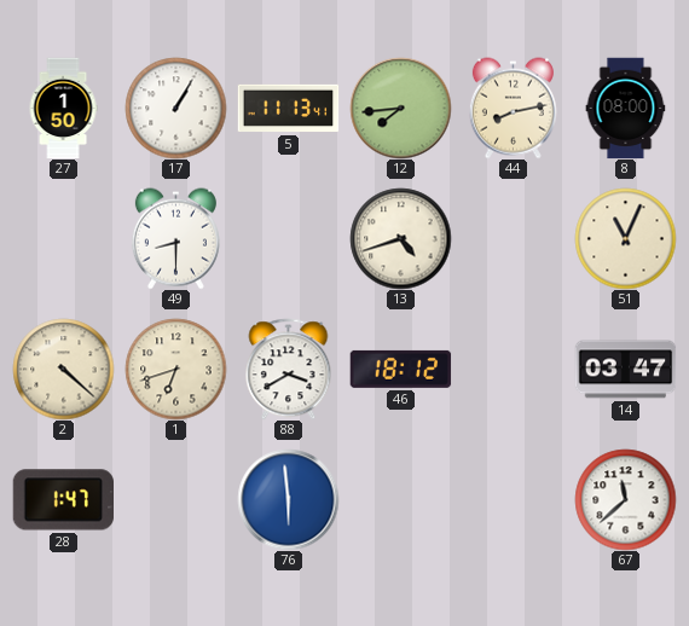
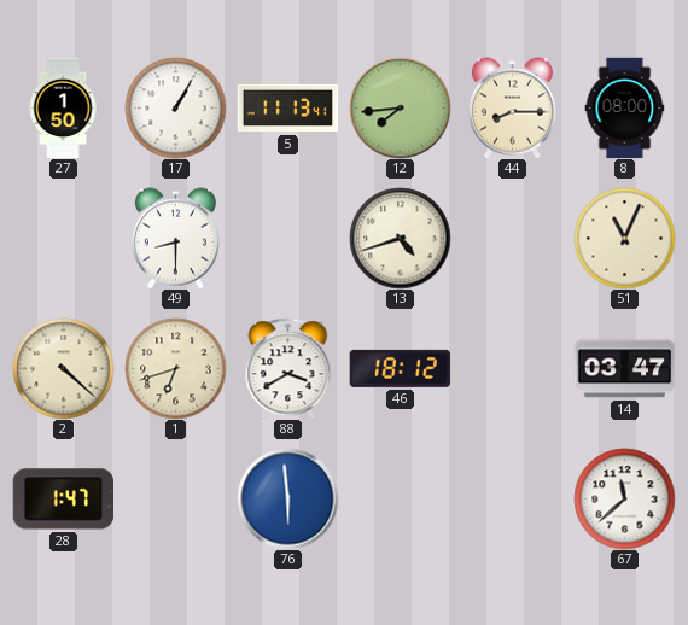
44: 8:13 -> 8:15
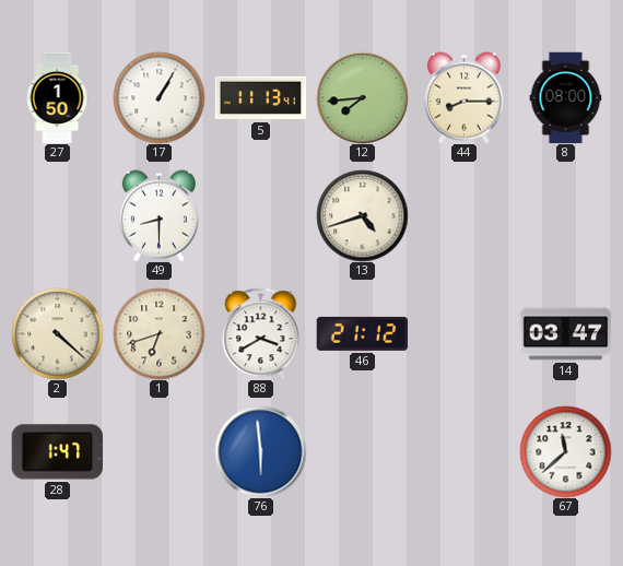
51: 11:04 -> none
46: 18:12 -> 21:12
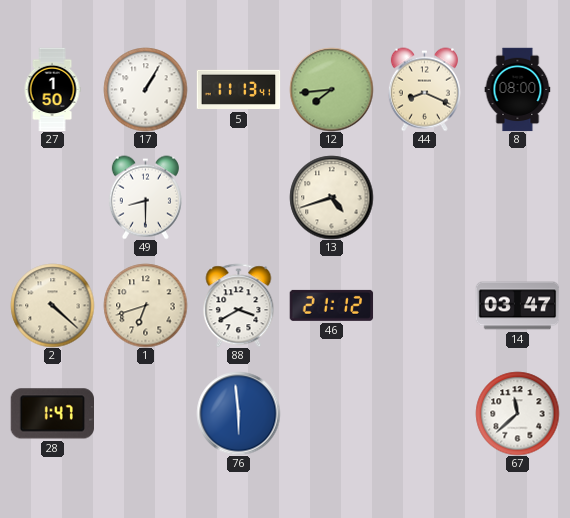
44: 8:15 -> 8:19
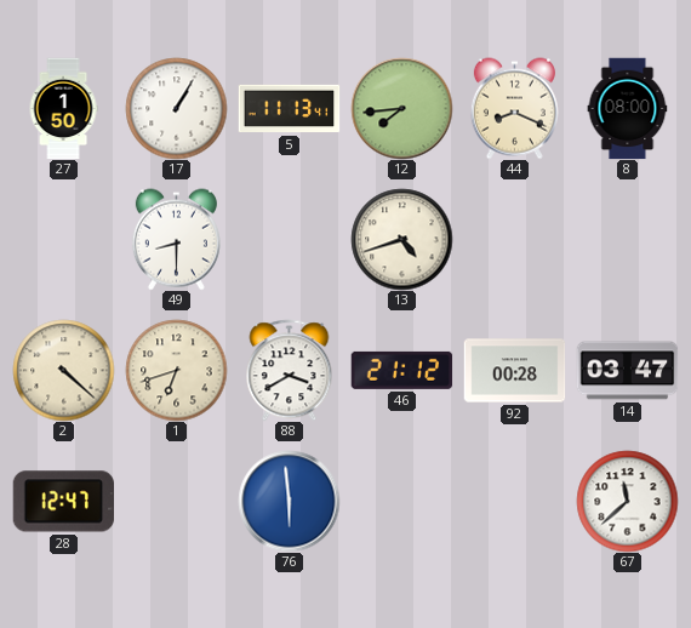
92: none -> 00:28
28: 1:47 -> 12:47
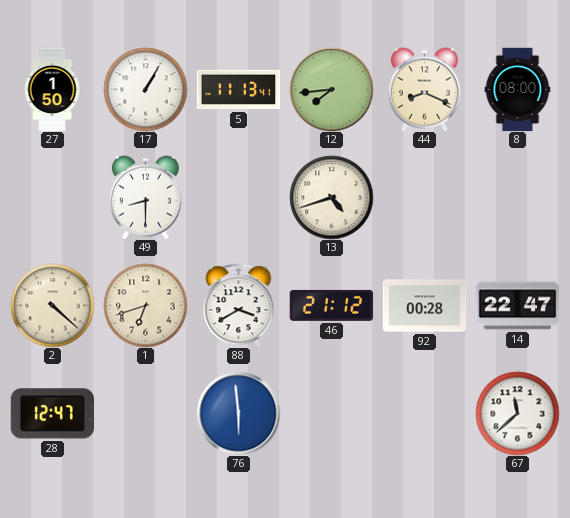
14: 03:47 -> 22:47
